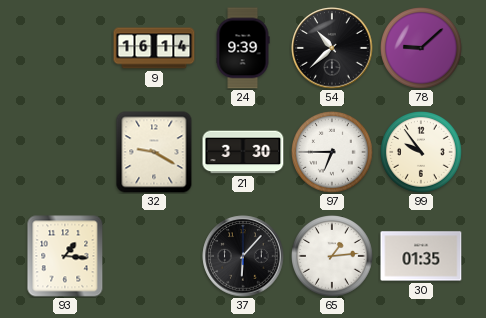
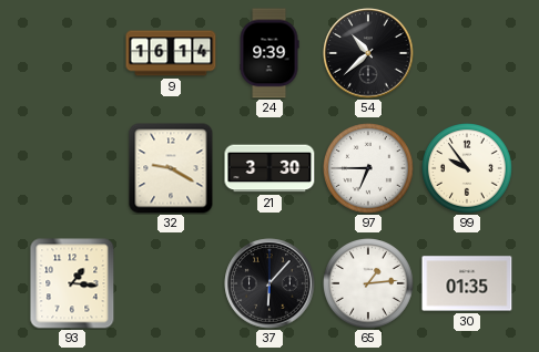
78: 9:08 -> none
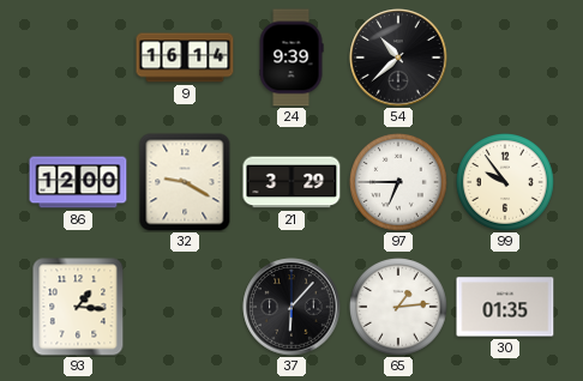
86: none -> 12:00
21: 3:30 -> 3:29
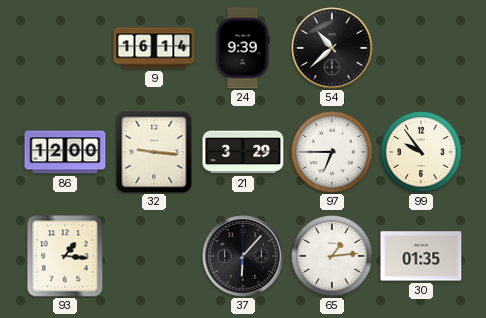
32: 9:20 -> 9:16
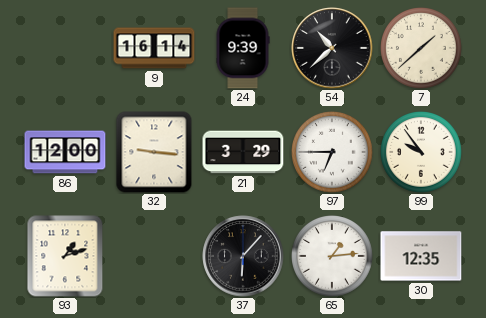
7: none -> 1:38
93: 1:16 -> 1:12
30: 01:35 -> 12:35
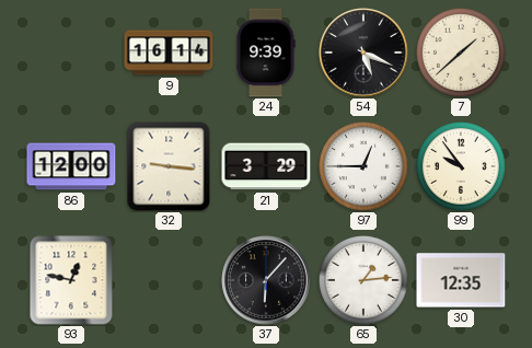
54: 10:38 -> 5:19
97: 6:45 -> 12:45
93: 1:12 -> 12:47
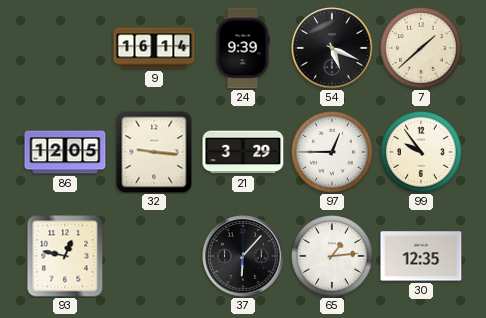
86: 12:00 -> 12:05
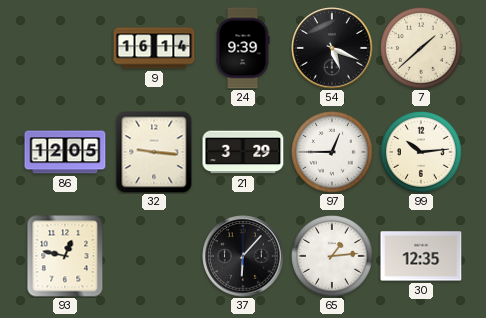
99: 9:54 -> 10:14
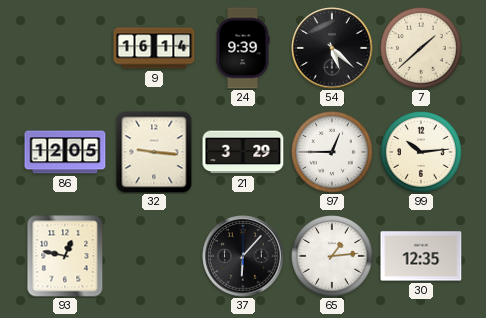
54: 5:19 -> 5:22
